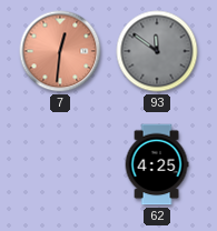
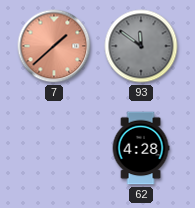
7: 12:31 -> 1:38
62: 4:25 -> 4:28
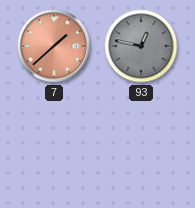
93: 11:51 -> 12:47
62: 4:28 -> none
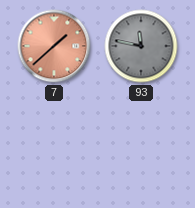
93: 12:47 -> 11:47
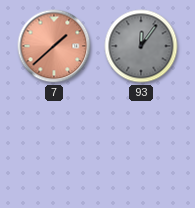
93: 11:47 -> 12:06
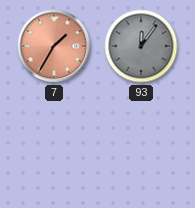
7: 1:38 -> 1:35
